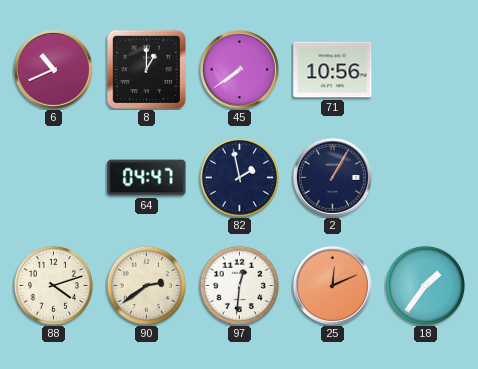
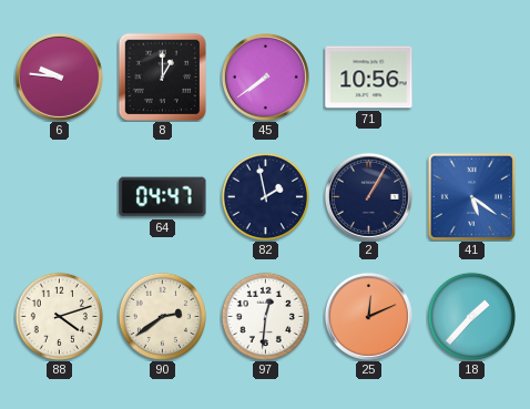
6: 10:41 -> 9:46
41: none -> 5:21
18: 1:36 -> 1:37
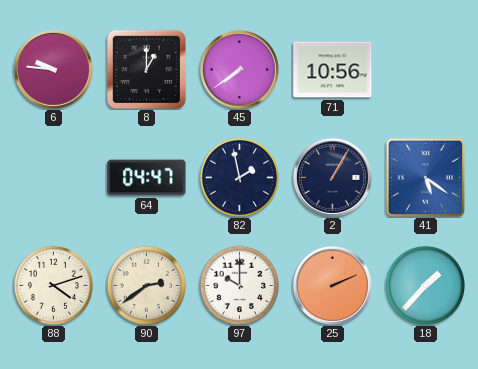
97: 12:31 -> 10:00
25: 12:11 -> 2:11
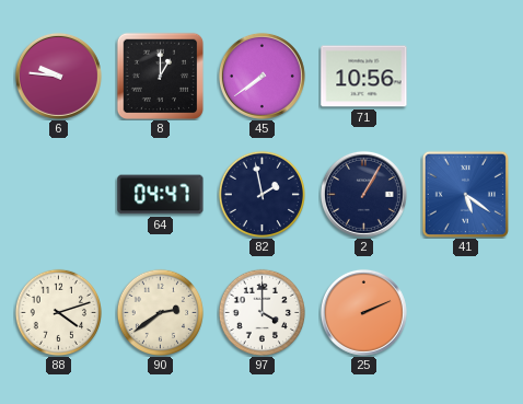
97: 10:00 -> 4:00
18: 1:37 -> none
